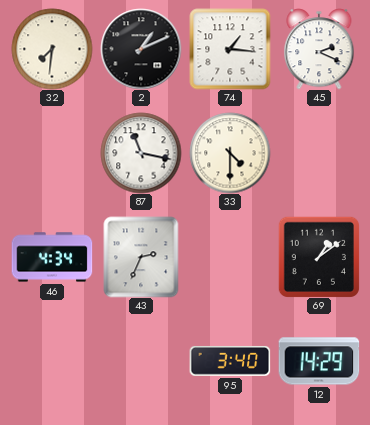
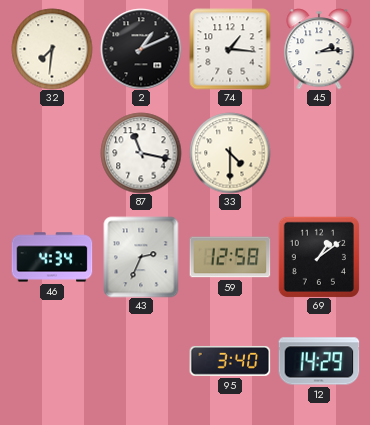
45: 2:19 -> 2:14
59: none -> 12:58
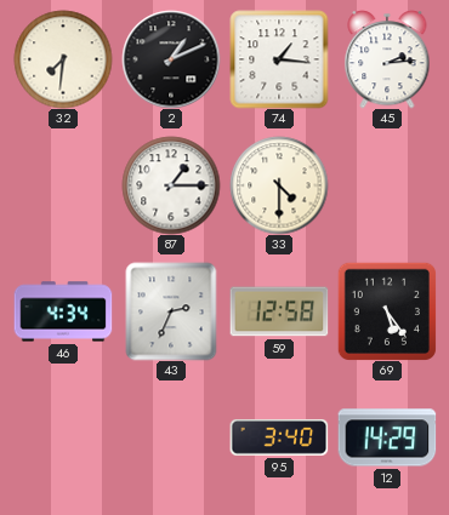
87: 11:17 -> 1:15
69: 1:09 -> 5:24
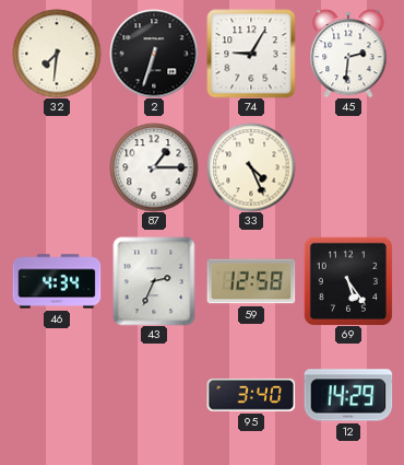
2: 1:11 -> 6:33
74: 1:16 -> 9:05
45: 2:14 -> 2:31
33: 4:30 -> 4:26
